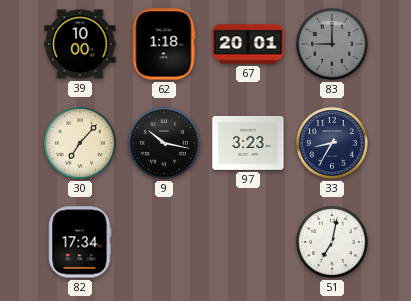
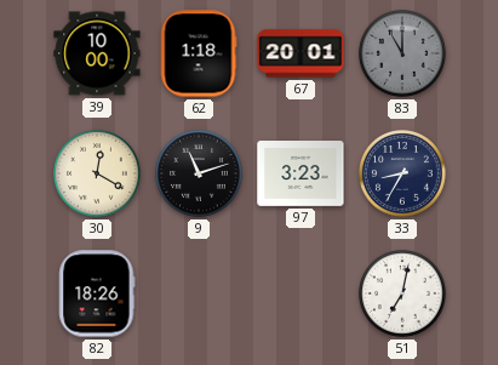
83: 9:00 -> 11:00
30: 7:07 -> 12:20
9: 10:17 -> 11:12
82: 17:34 -> 18:26
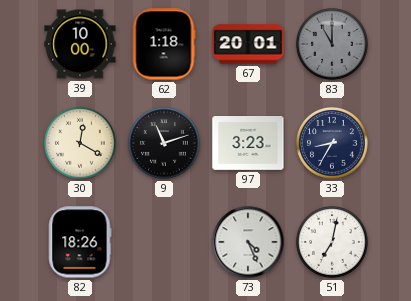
73: none -> 4:26
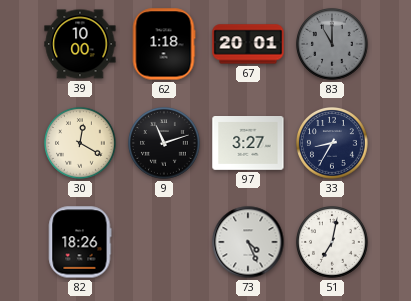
97: 3:23 -> 3:27
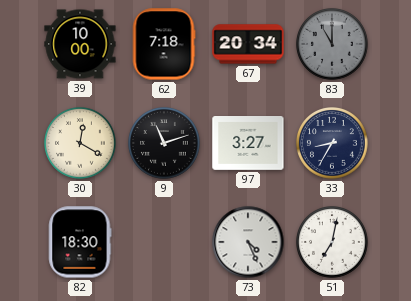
62: 1:18 -> 7:18
67: 20:01 -> 20:34
82: 18:26 -> 18:30
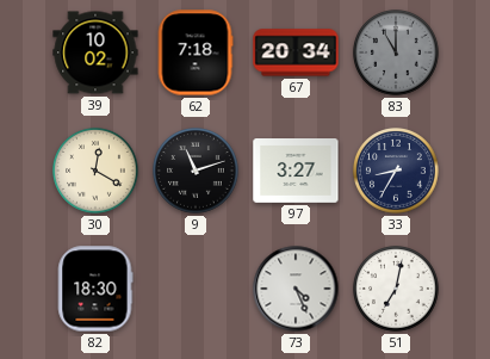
39: 10:00 -> 10:02
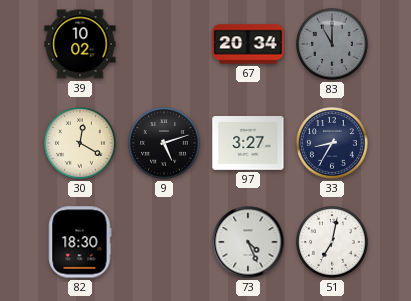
62: 7:18 -> none
9: 11:12 -> 5:12
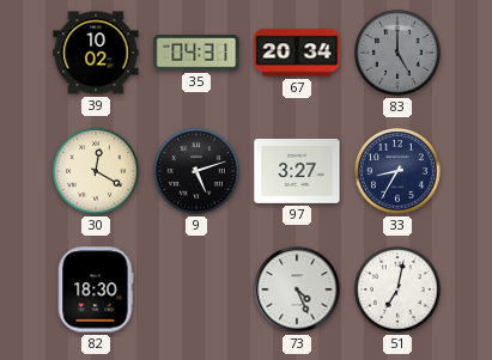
35: none -> 04:31
83: 11:00 -> 5:00
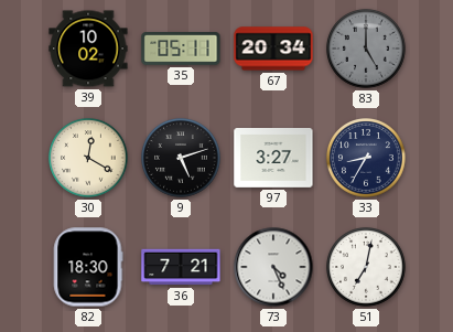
35: 04:31 -> 05:11
36: none -> 7:21
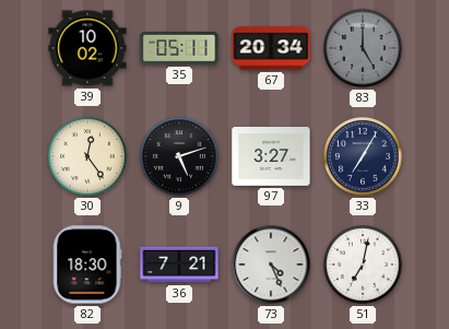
30: 12:20 -> 12:24
33: 8:35 -> 7:05
